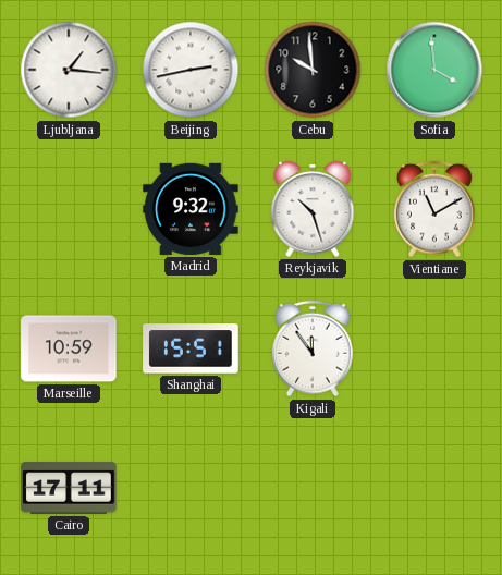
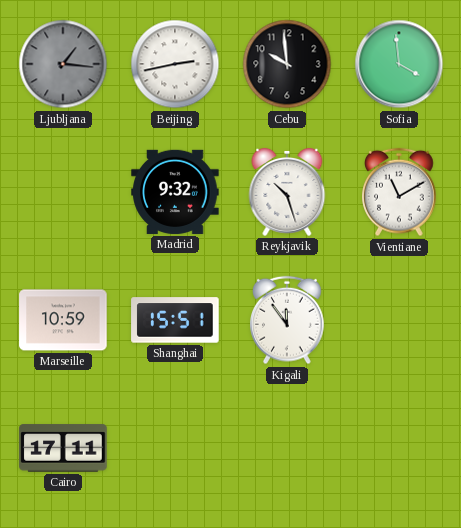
Ljubljana dial: white -> grey
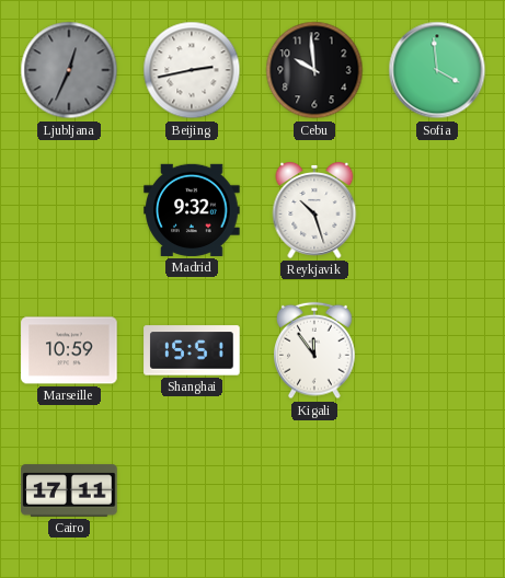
Ljubljana: 1:16 -> 12:34
Vientiane: 11:10 -> none
